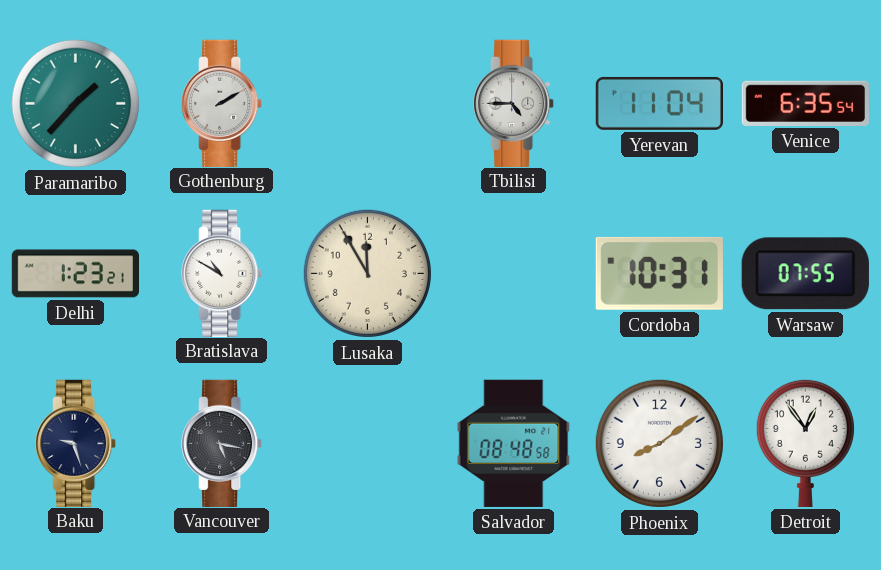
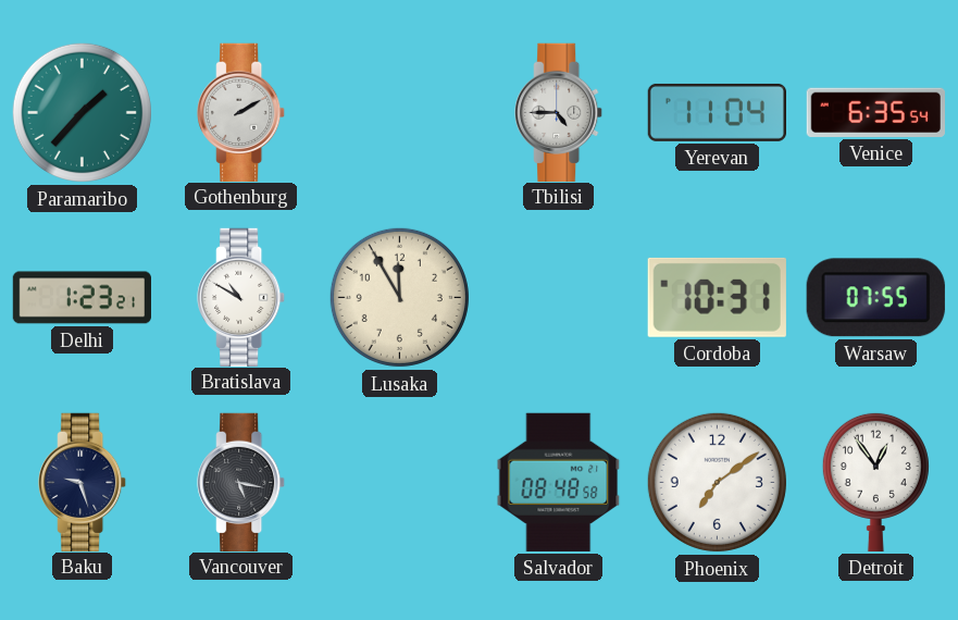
Phoenix: 8:09 -> 7:09
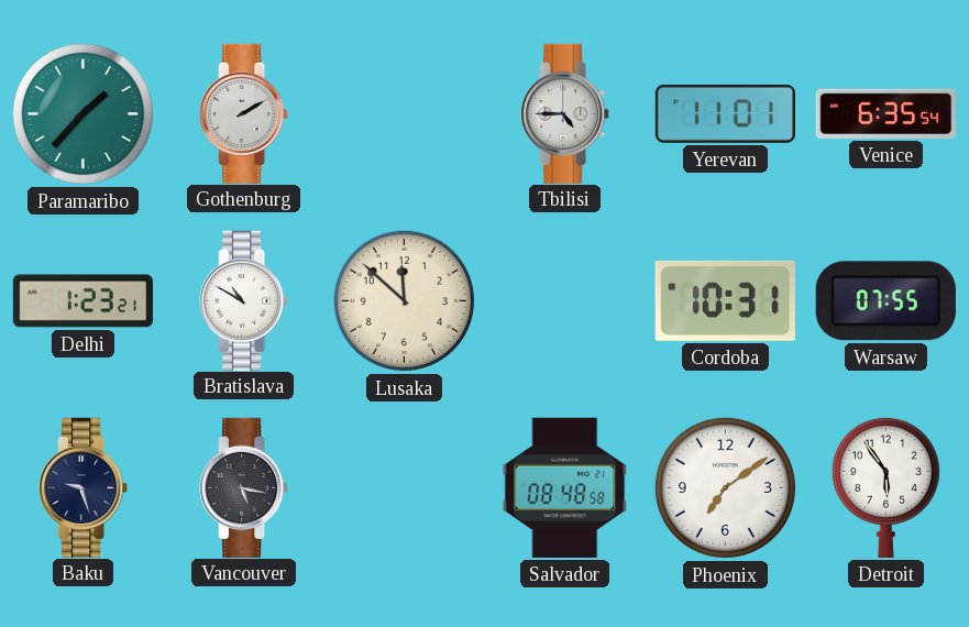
Yerevan: 11:04 -> 11:01
Lusaka: 11:55 -> 11:52
Detroit: 12:54 -> 5:54
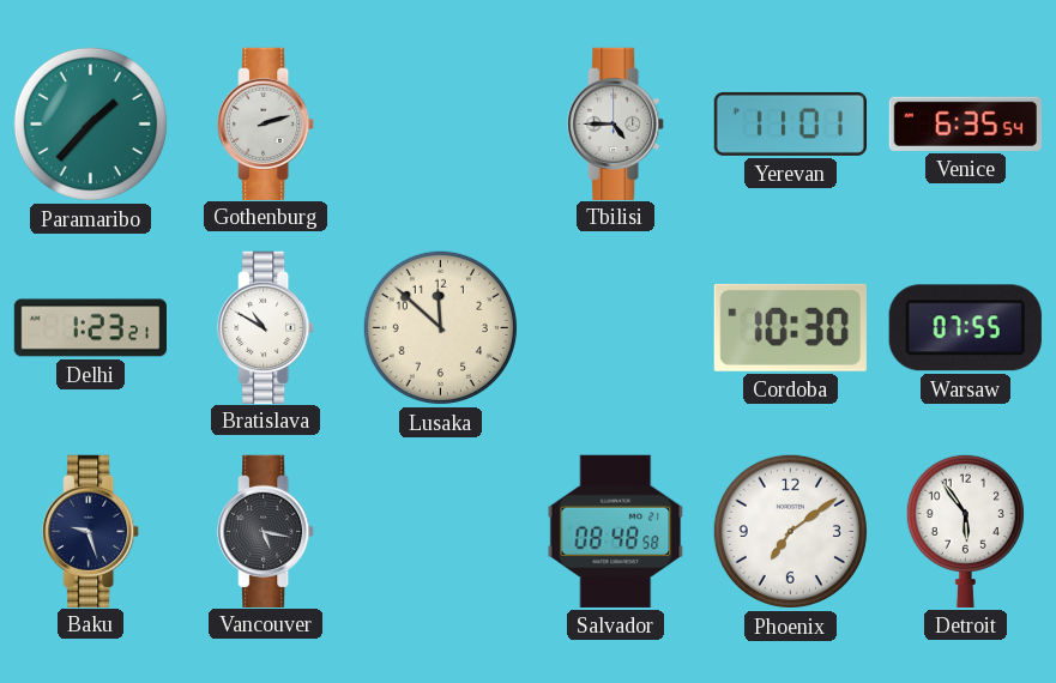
Gothenburg: 2:10 -> 2:12
Cordoba: 10:31 -> 10:30
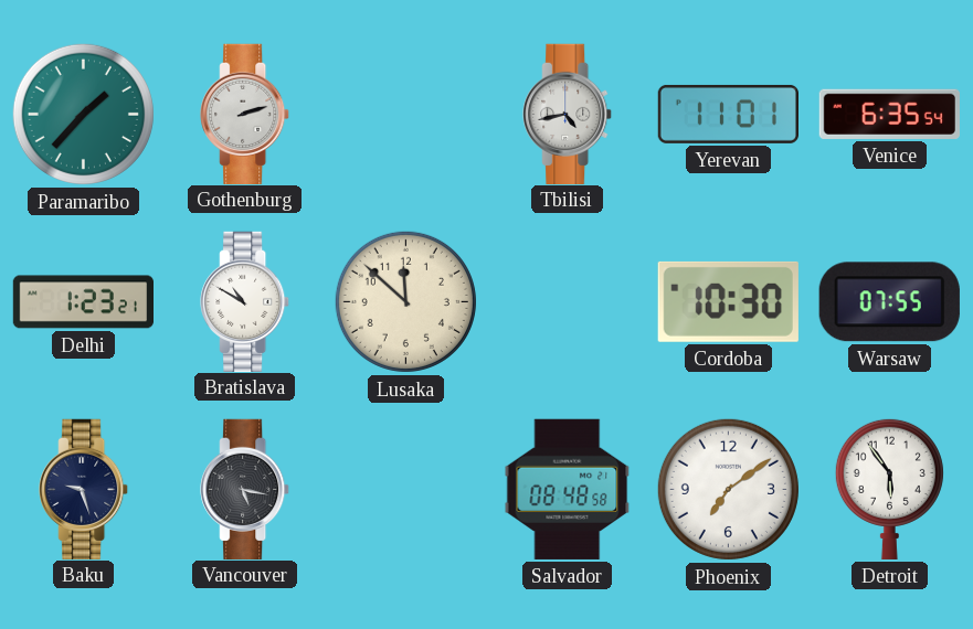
Tbilisi: 4:45 -> 4:43
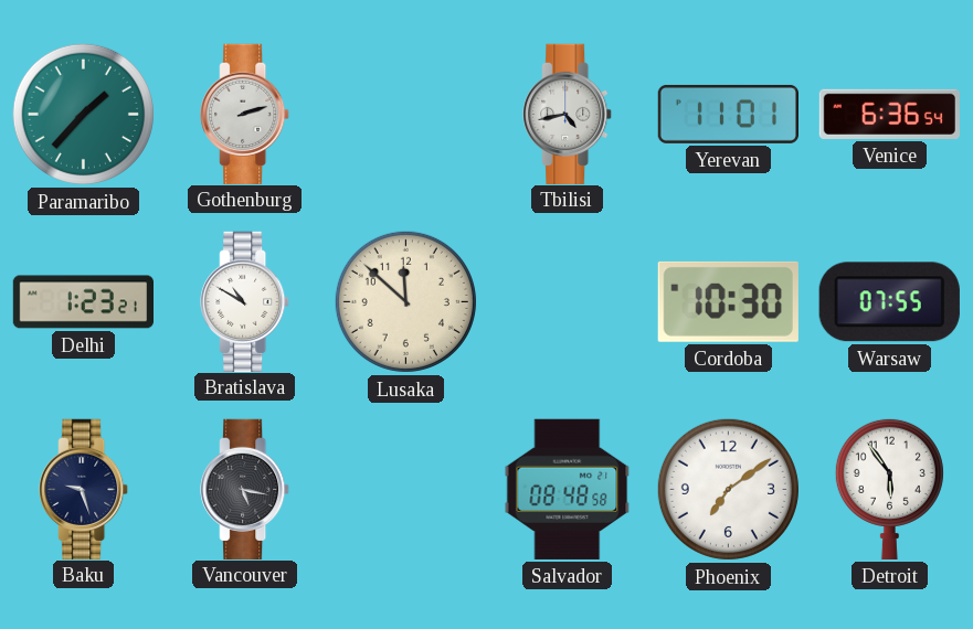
Venice: 6:35 -> 6:36
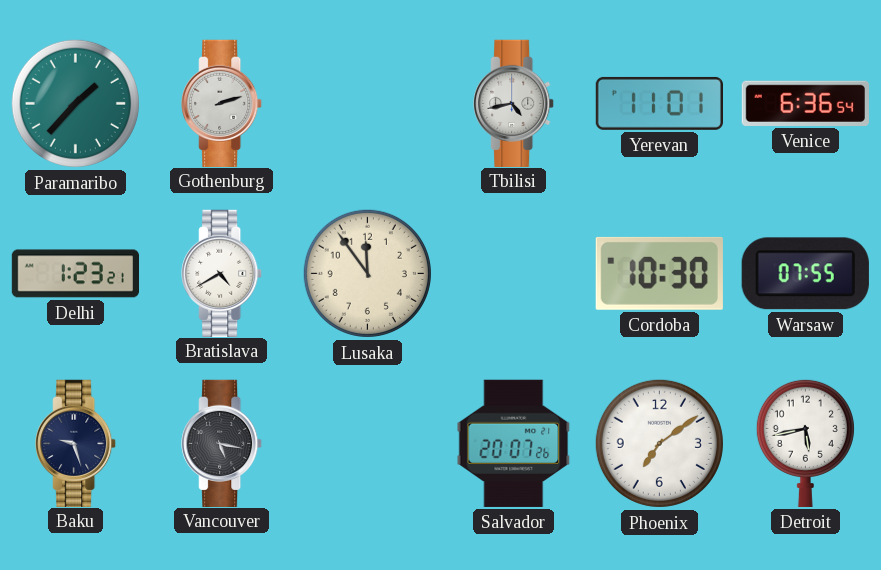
Bratislava: 10:50 -> 4:40
Lusaka: 11:52 -> 11:54
Salvador: 08:48 -> 20:07
Detroit: 5:54 -> 5:43
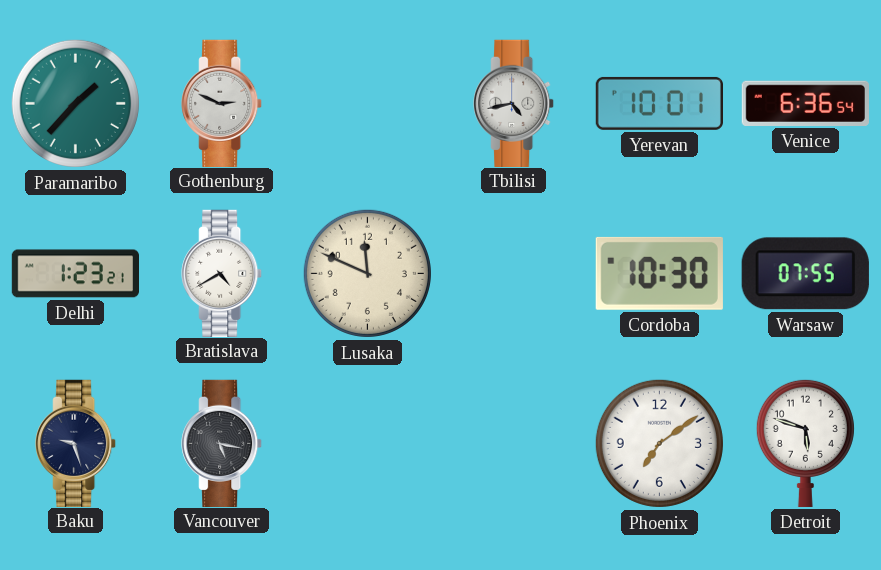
Gothenburg: 2:12 -> 2:49
Yerevan: 11:01 -> 10:01
Lusaka: 11:54 -> 11:49
Salvador: 20:07 -> none
Detroit: 5:43 -> 5:48
